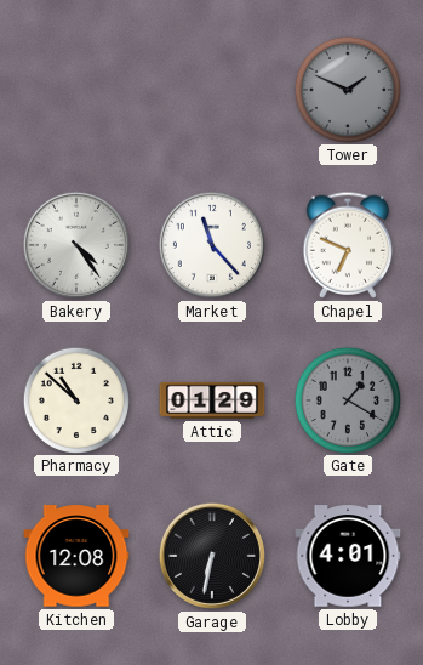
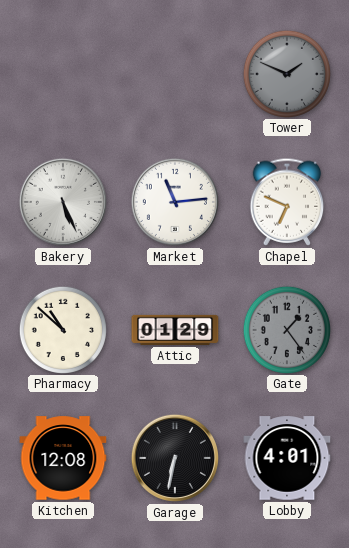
Bakery: 4:24 -> 5:26
Market: 11:23 -> 11:14
Gate: 1:20 -> 1:24
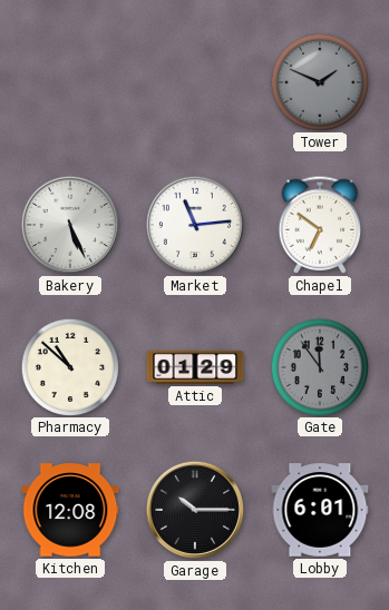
Chapel: 6:49 -> 6:51
Gate: 1:24 -> 11:54
Garage: 6:32 -> 10:15
Lobby: 4:01 -> 6:01
